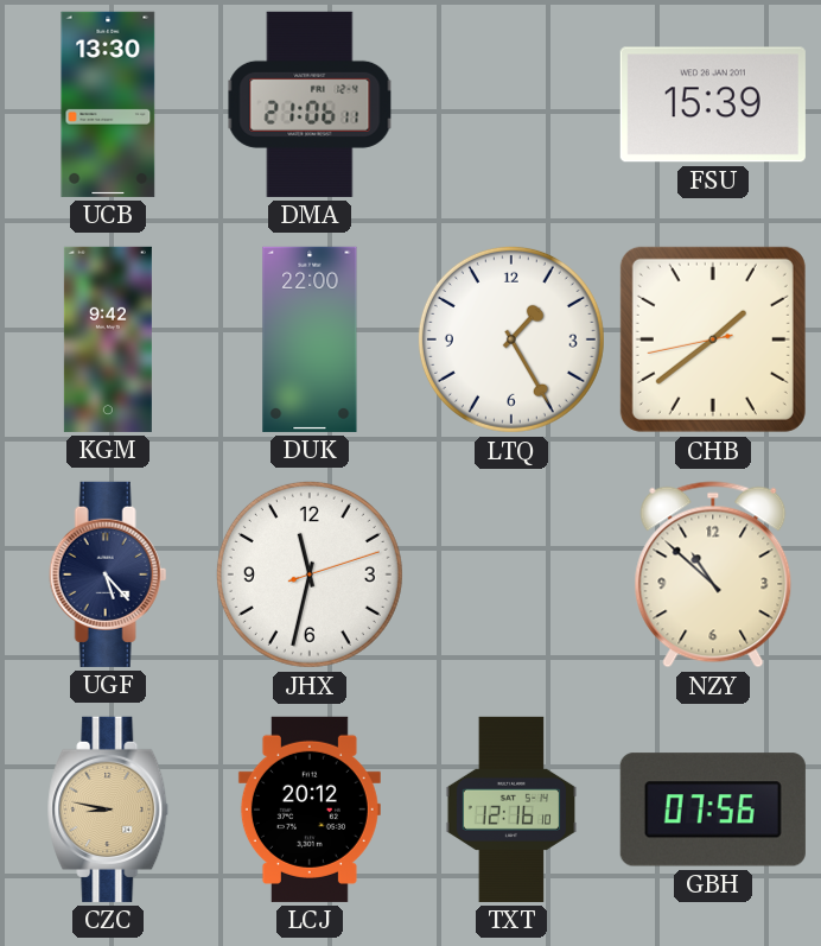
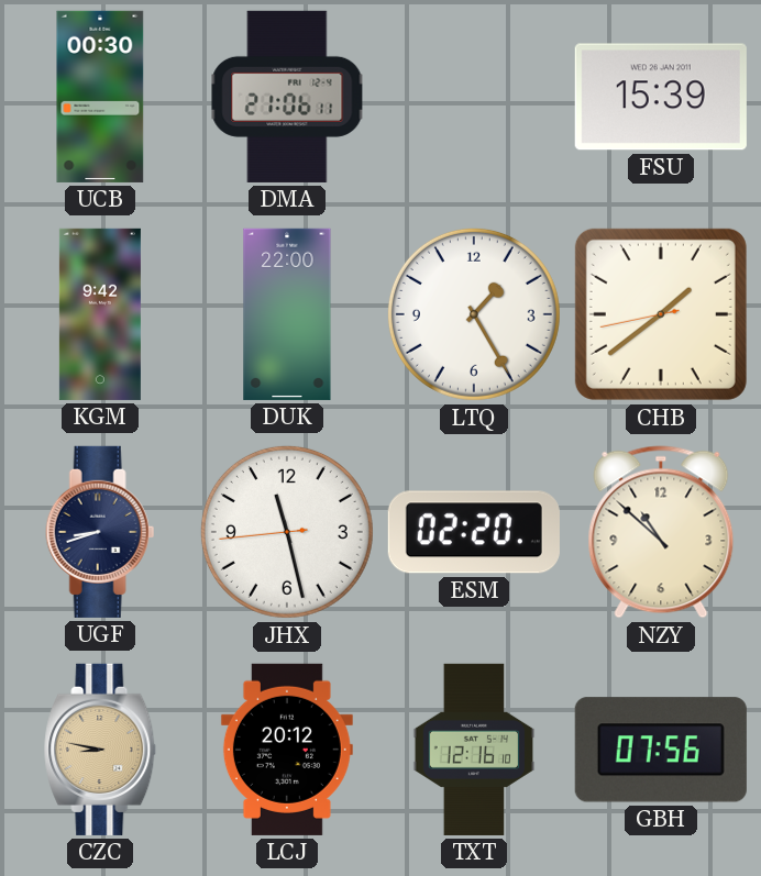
UCB: 13:30 -> 00:30
UGF: 5:23 -> 8:42
JHX: 11:32 -> 11:27
ESM: none -> 02:20
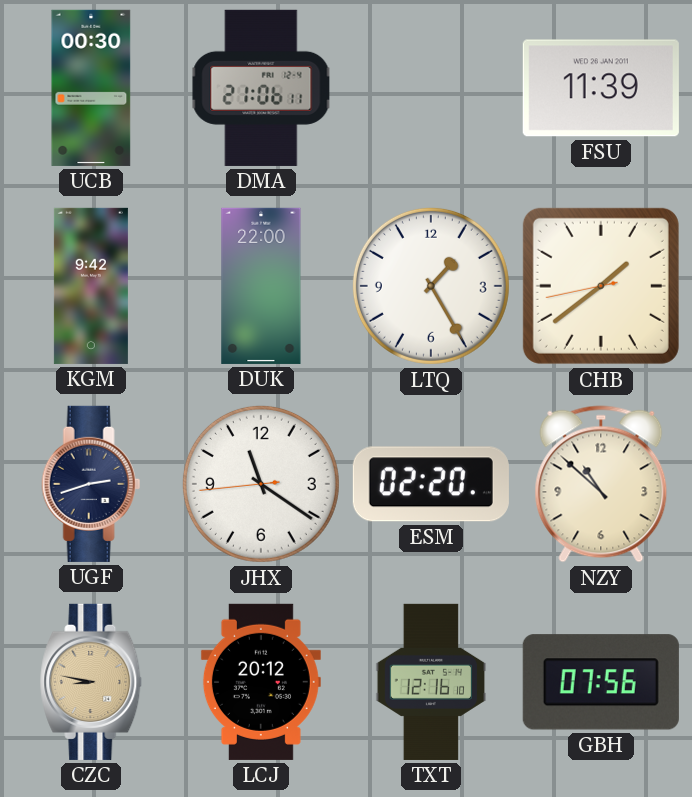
FSU: 15:39 -> 11:39
UGF: 8:42 -> 2:42
JHX: 11:27 -> 11:20
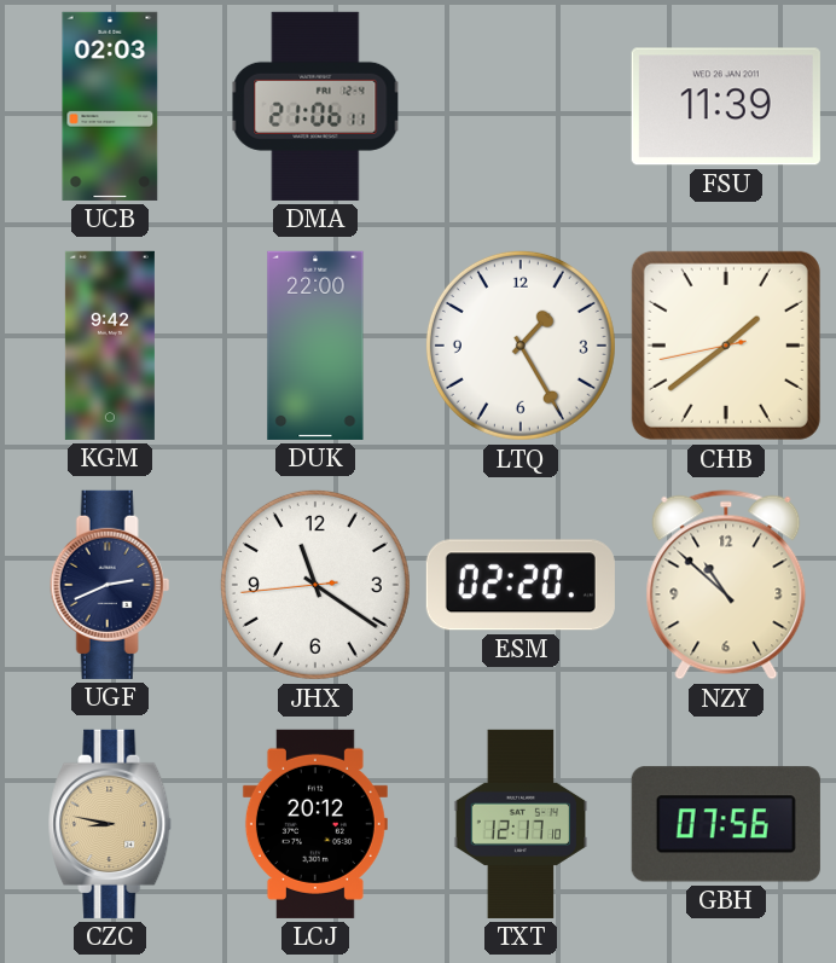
UCB: 00:30 -> 02:03
UGF: 2:42 -> 2:41
TXT: 12:16 -> 12:17
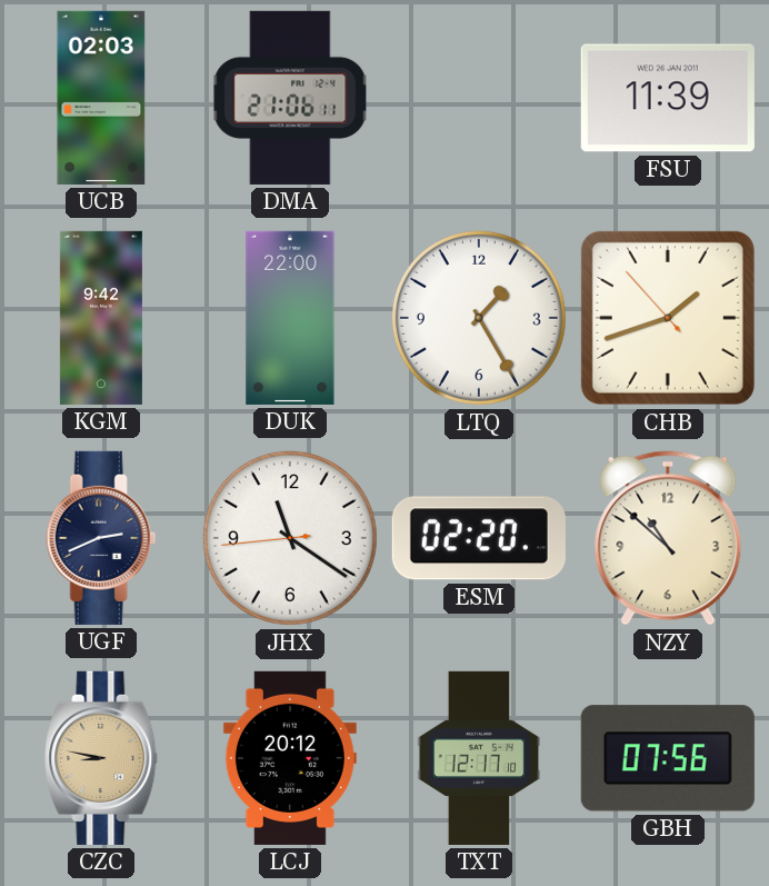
CHB: 1:38 -> 1:41
